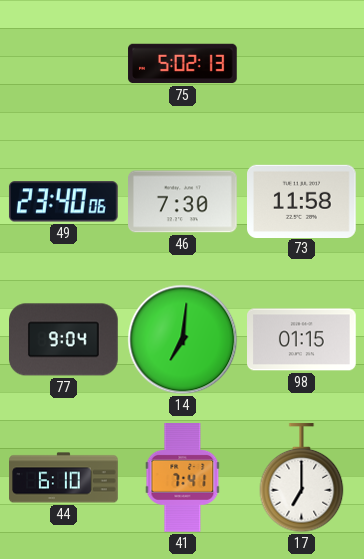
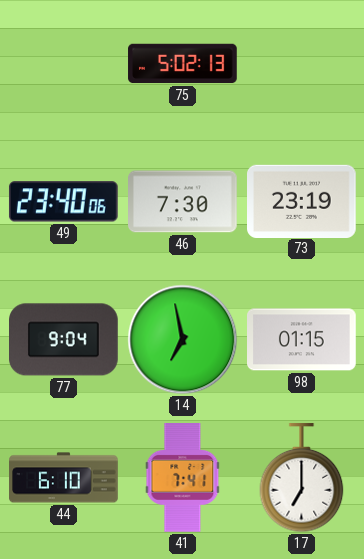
73: 11:58 -> 23:19
14: 7:01 -> 6:58
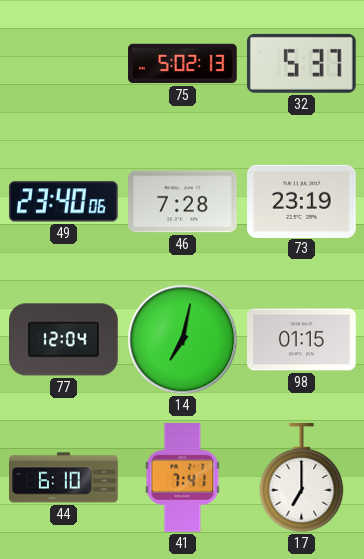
32: none -> 5:37
46: 7:30 -> 7:28
77: 9:04 -> 12:04
14: 6:58 -> 7:02
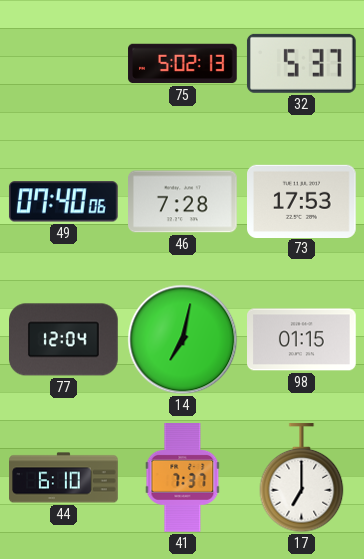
49: 23:40 -> 07:40
73: 23:19 -> 17:53
41: 7:41 -> 7:37
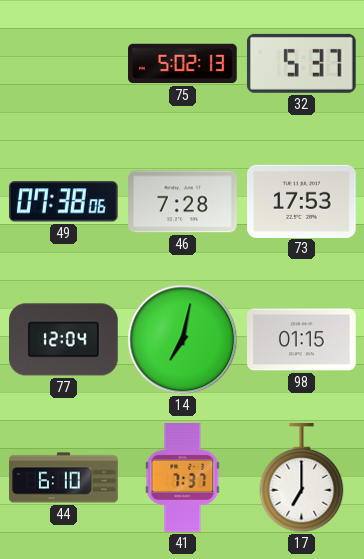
49: 07:40 -> 07:38
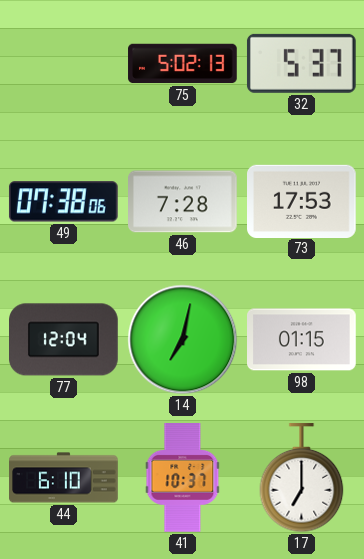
41: 7:37 -> 10:37
